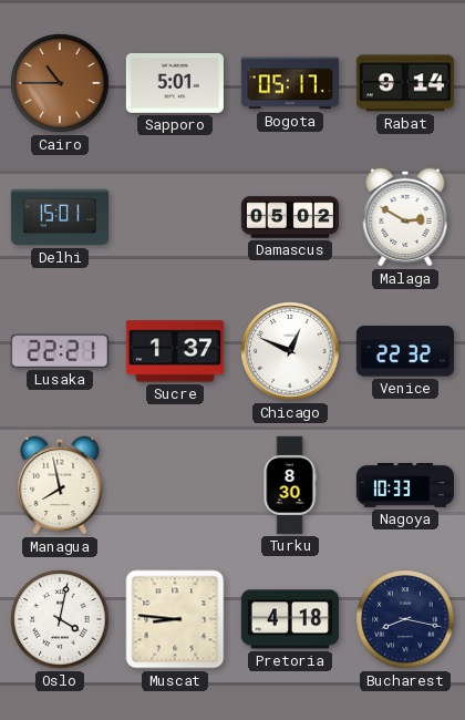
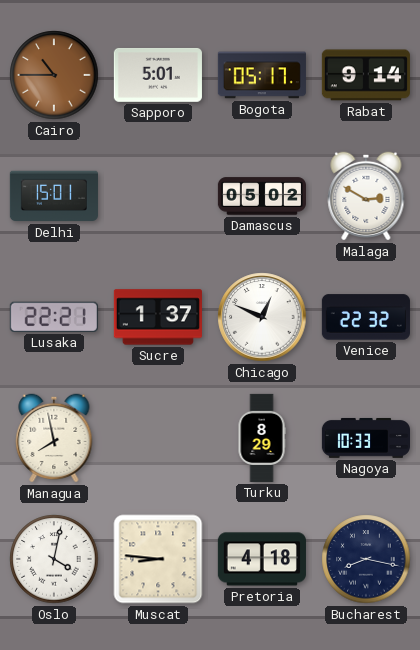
Turku: 8:30 -> 8:29
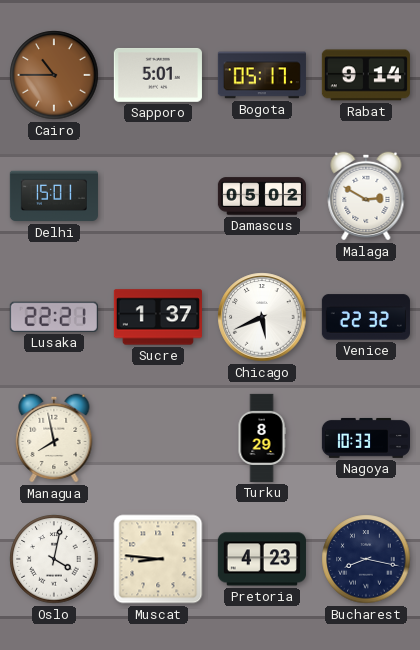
Chicago: 12:49 -> 5:41
Pretoria: 4:18 -> 4:23
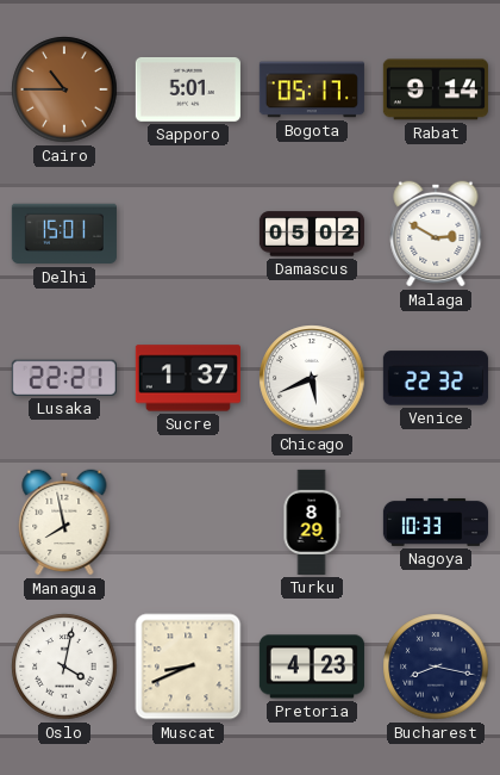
Muscat: 8:46 -> 8:41
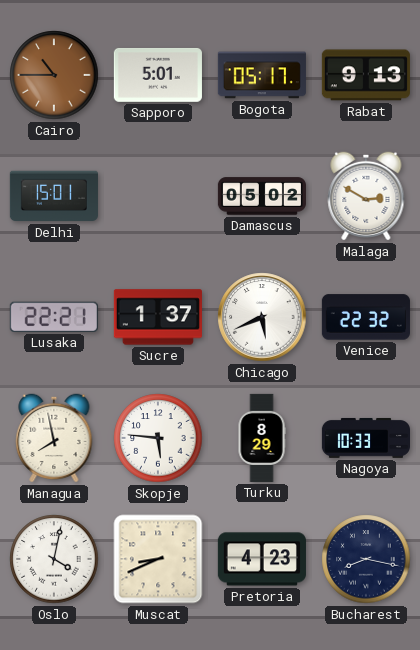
Rabat: 9:14 -> 9:13
Skopje: none -> 5:46
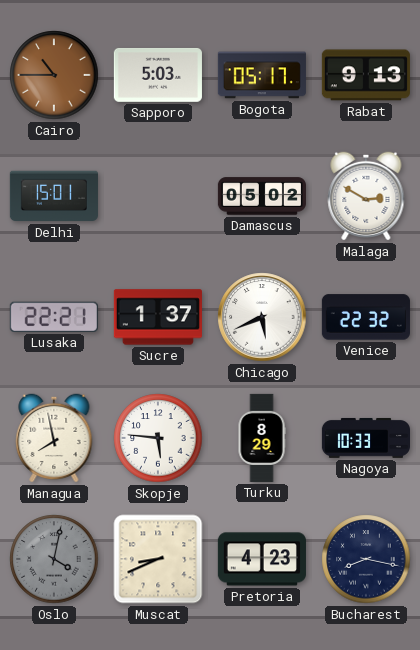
Sapporo: 5:01 -> 5:03
Oslo dial: white -> grey
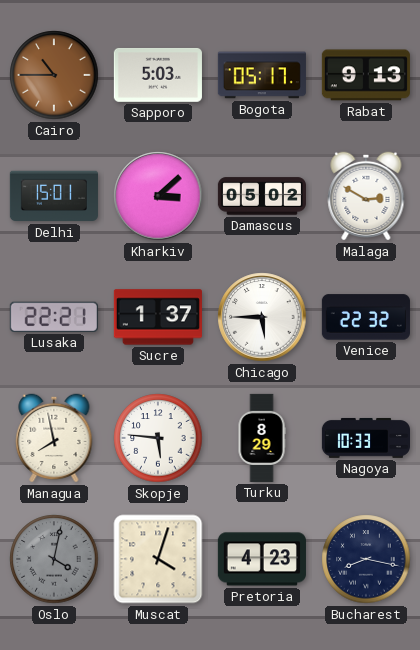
Kharkiv: none -> 3:08
Chicago: 5:41 -> 5:45
Muscat: 8:41 -> 4:03
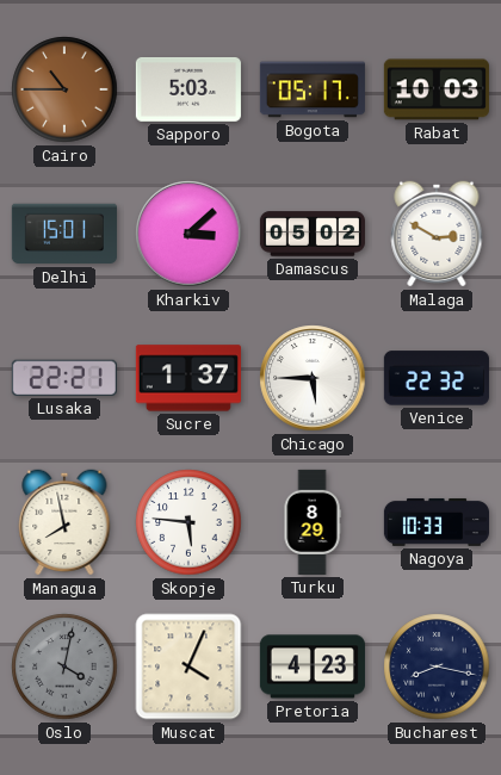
Rabat: 9:13 -> 10:03
Muscat: 4:03 -> 4:04
